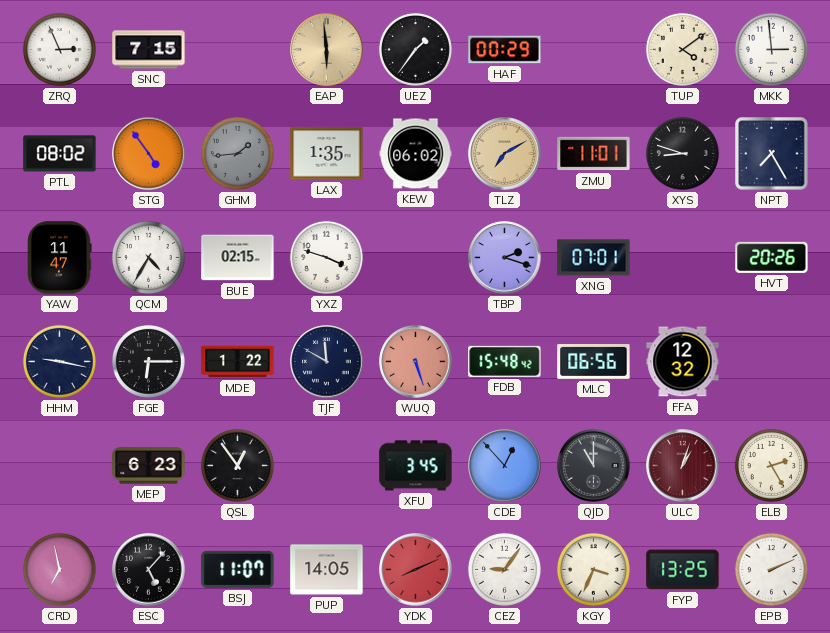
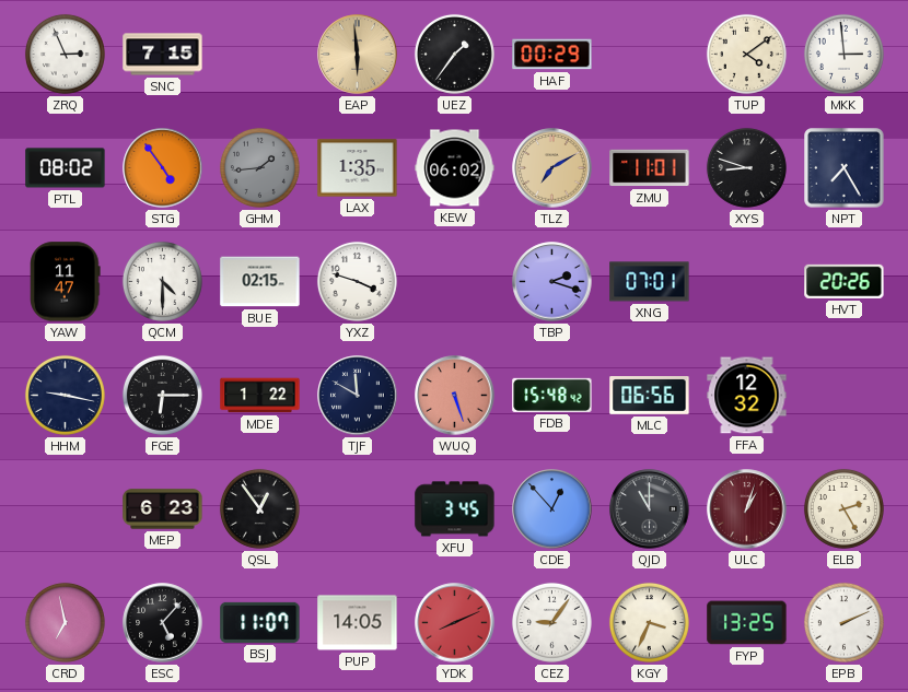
QCM: 4:35 -> 4:30
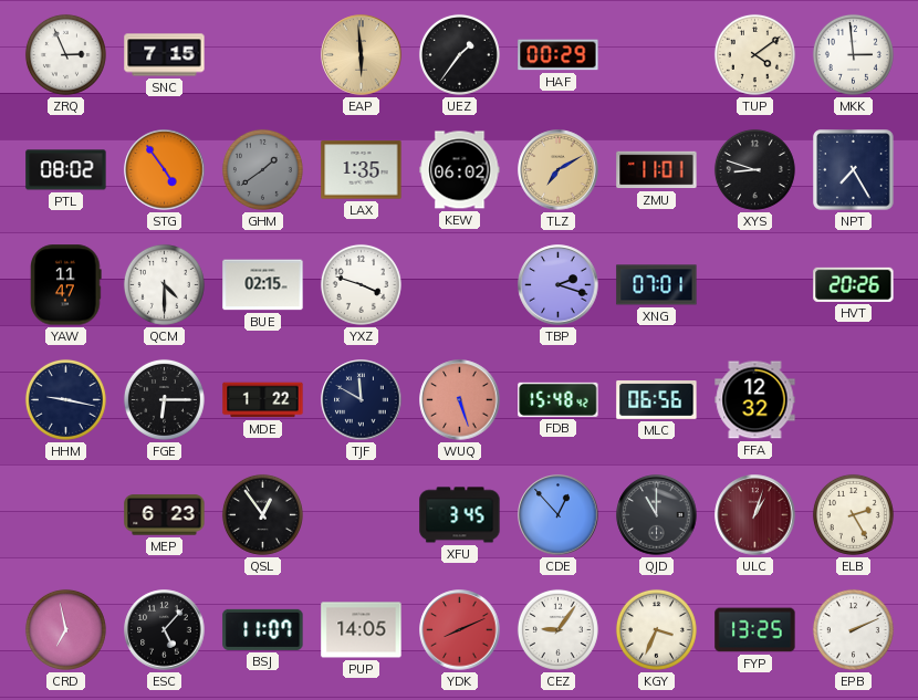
GHM: 1:44 -> 1:39
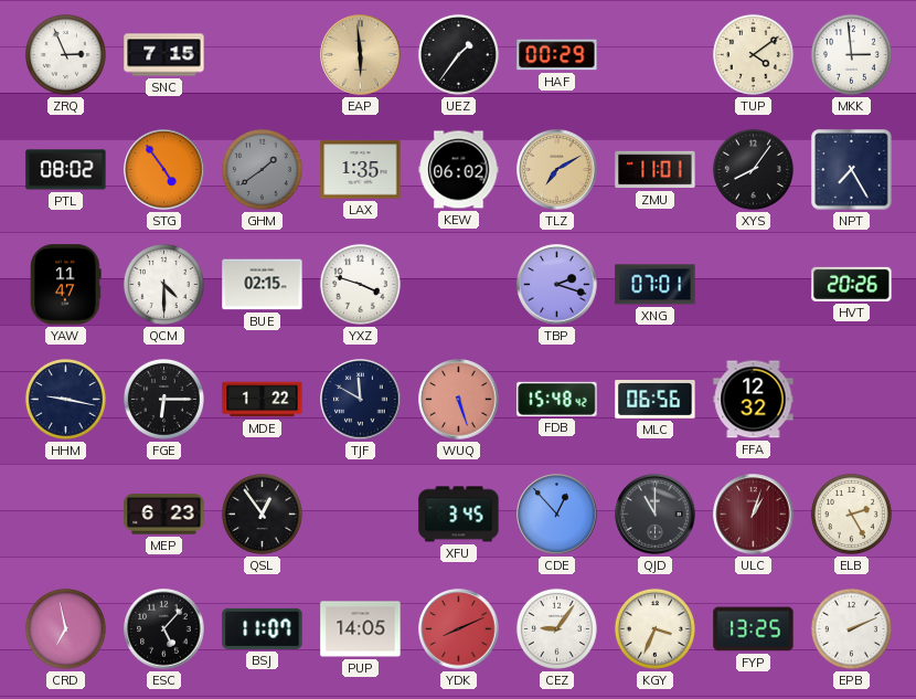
XYS: 8:48 -> 8:06
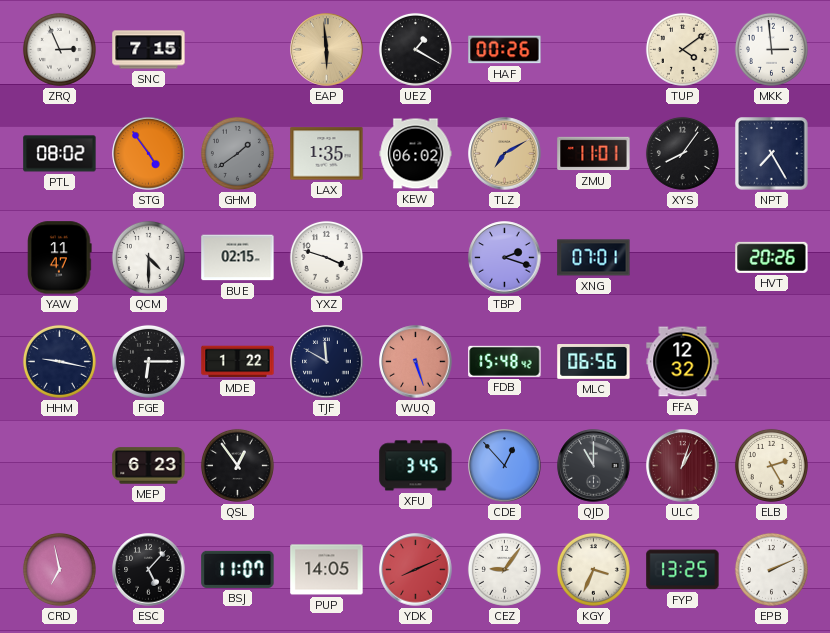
UEZ: 1:36 -> 1:20
HAF: 00:29 -> 00:26
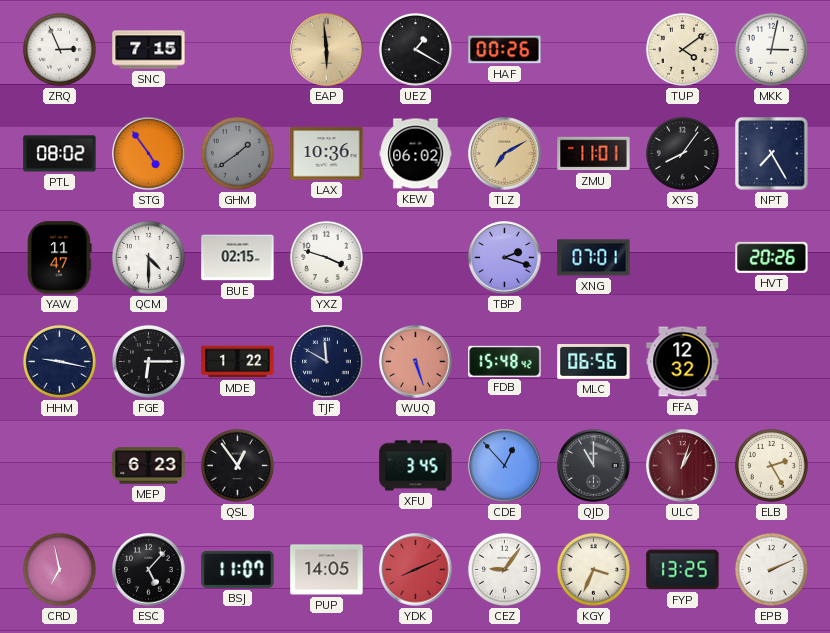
MKK: 2:59 -> 3:02
LAX: 1:35 -> 10:36
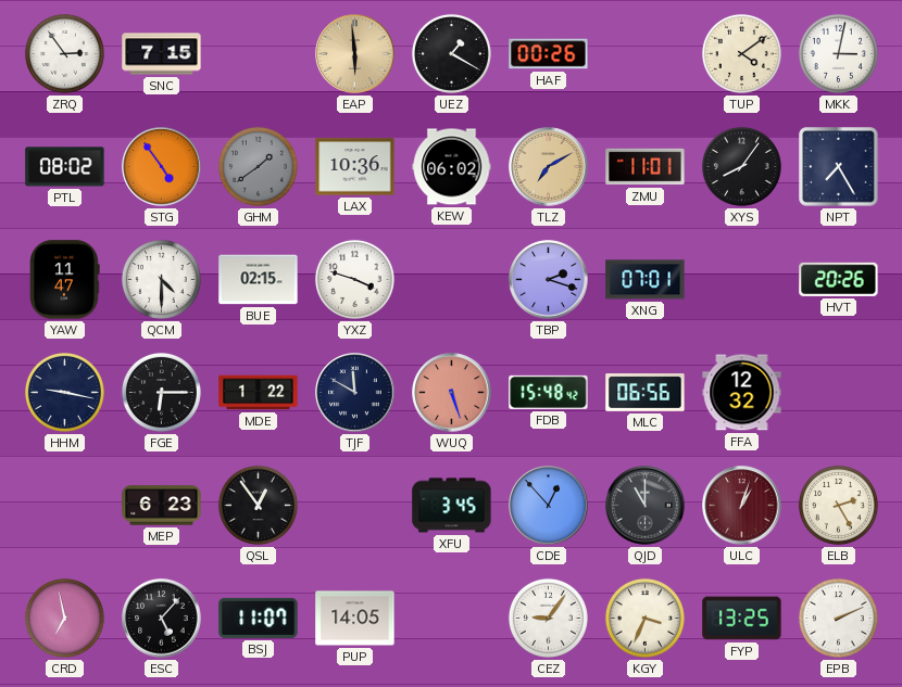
ZRQ: 2:56 -> 2:54
YDK: 8:11 -> none
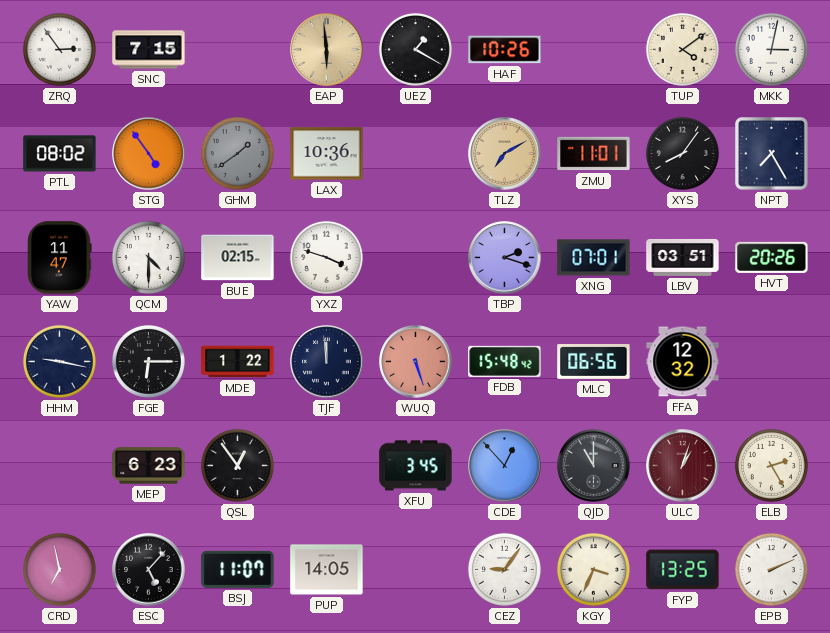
HAF: 00:26 -> 10:26
KEW: 06:02 -> none
LBV: none -> 03:51
TJF: 11:50 -> 11:59
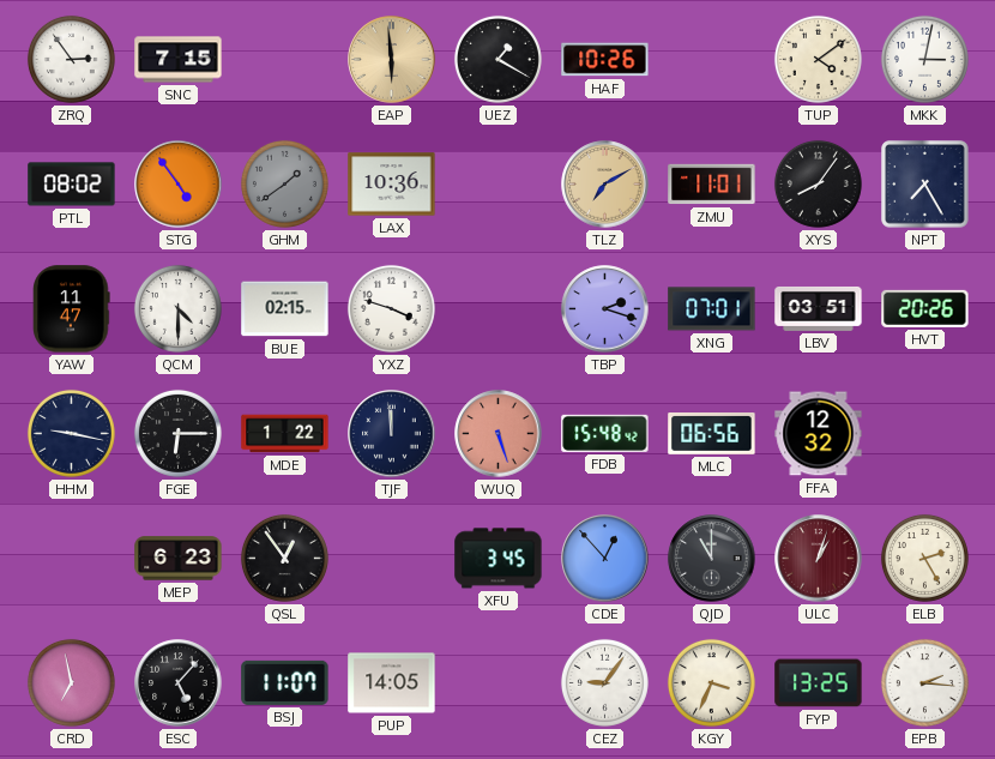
EPB: 2:11 -> 2:16
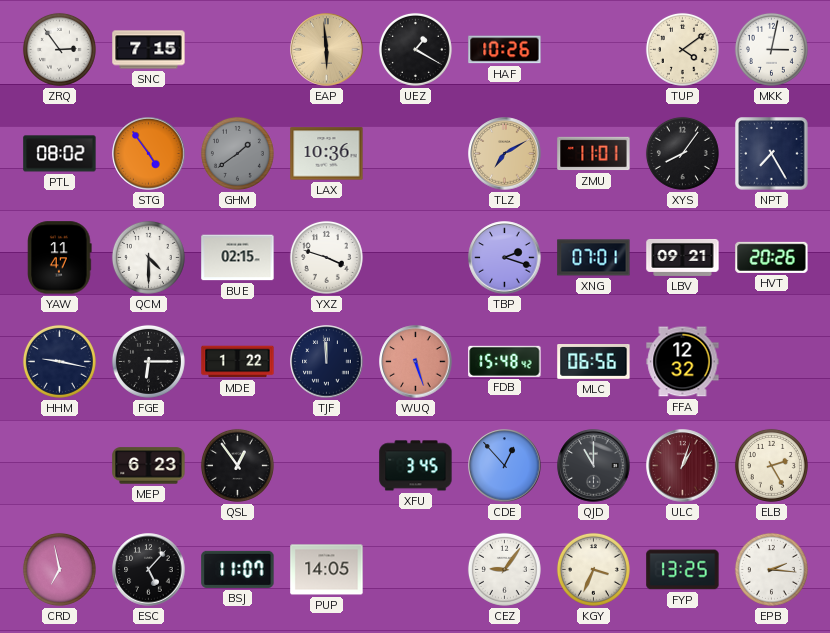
LBV: 03:51 -> 09:21
